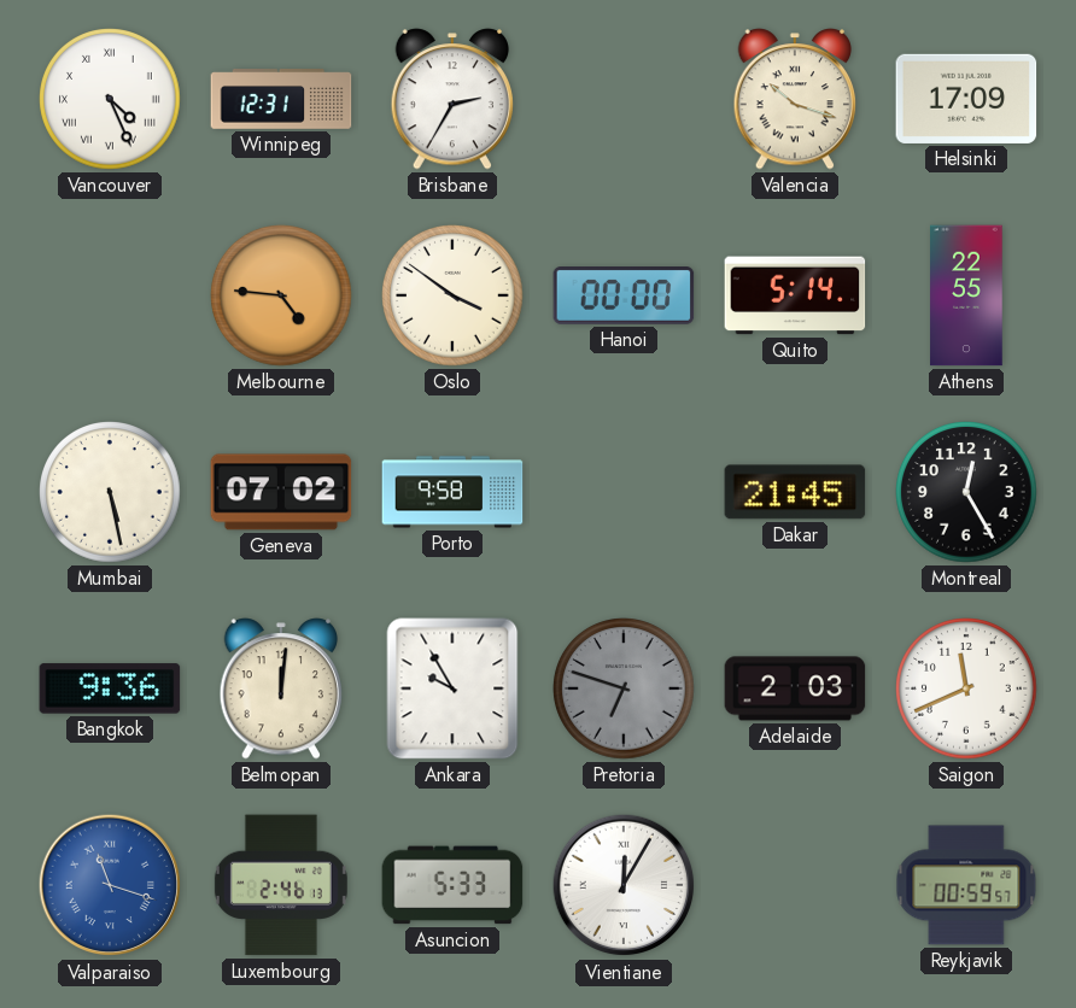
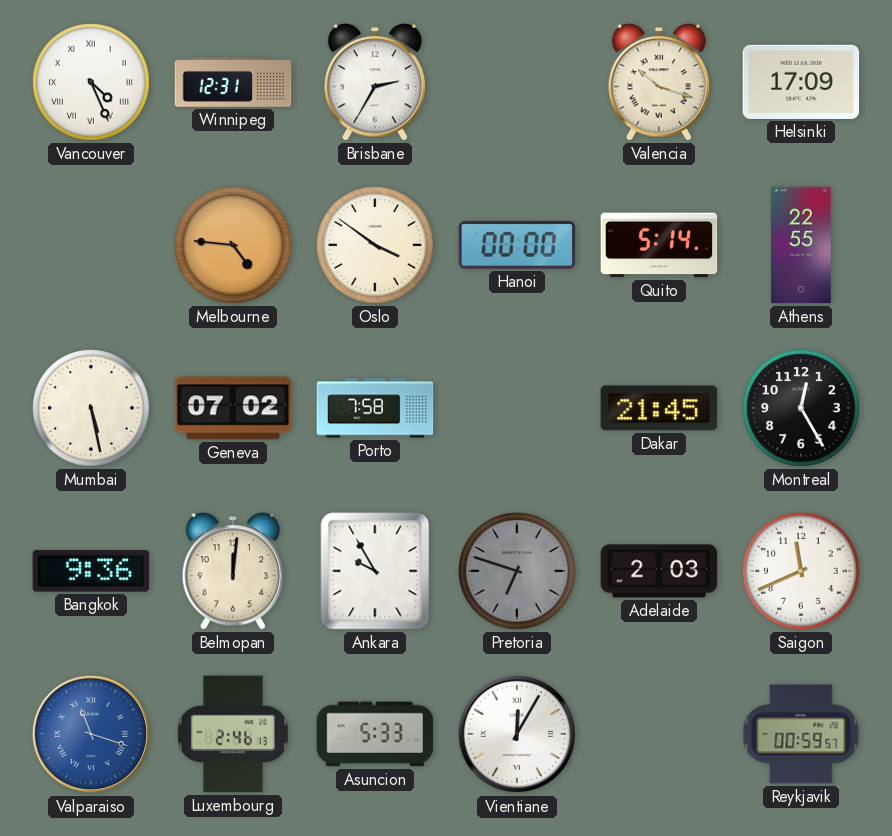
Porto: 9:58 -> 7:58
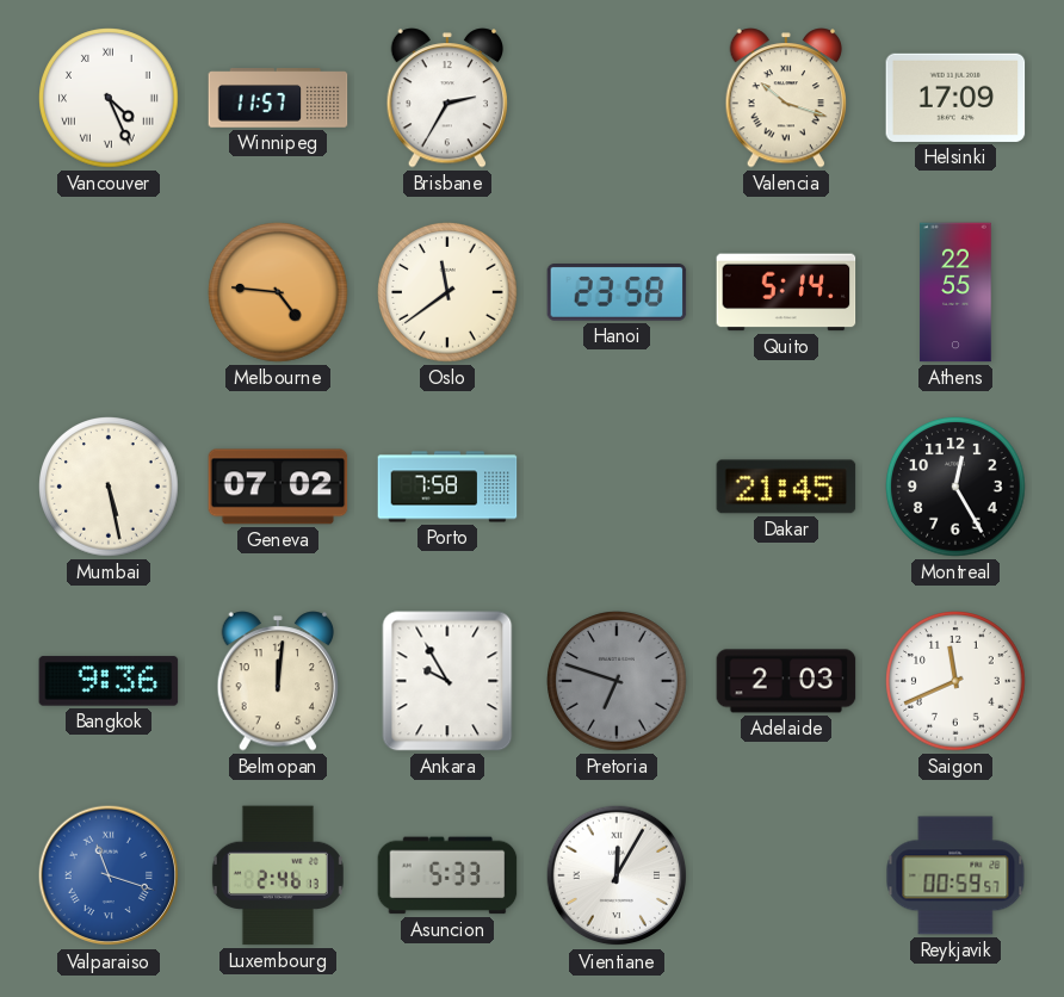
Winnipeg: 12:31 -> 11:57
Oslo: 3:51 -> 11:39
Hanoi: 00:00 -> 23:58
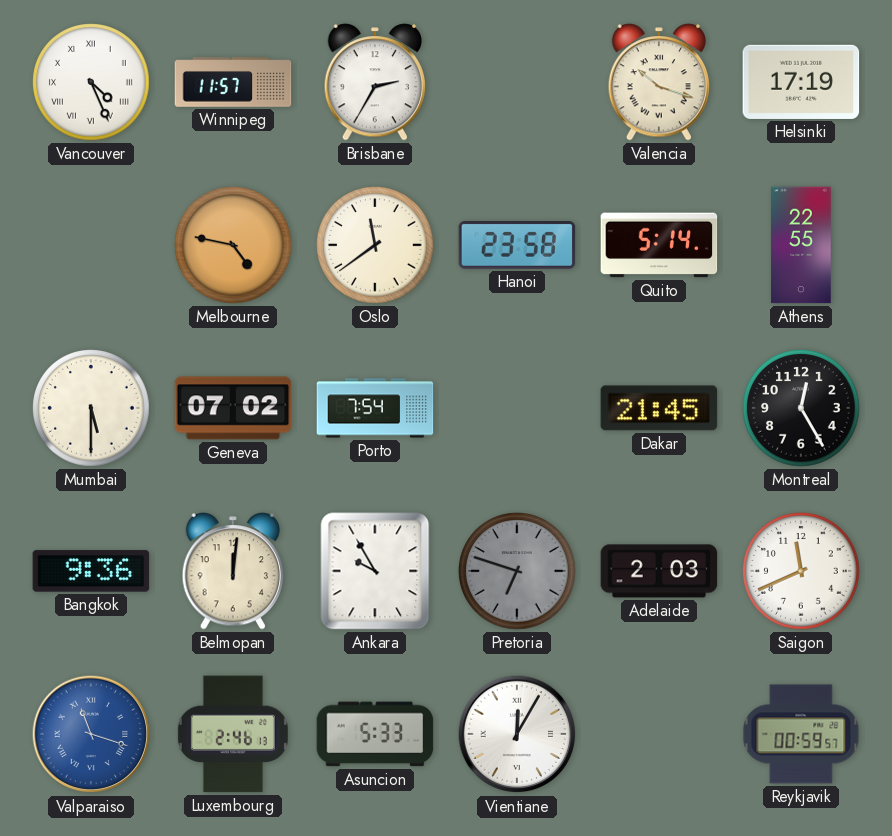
Helsinki: 17:09 -> 17:19
Melbourne: 4:46 -> 4:47
Mumbai: 5:28 -> 5:30
Porto: 7:58 -> 7:54
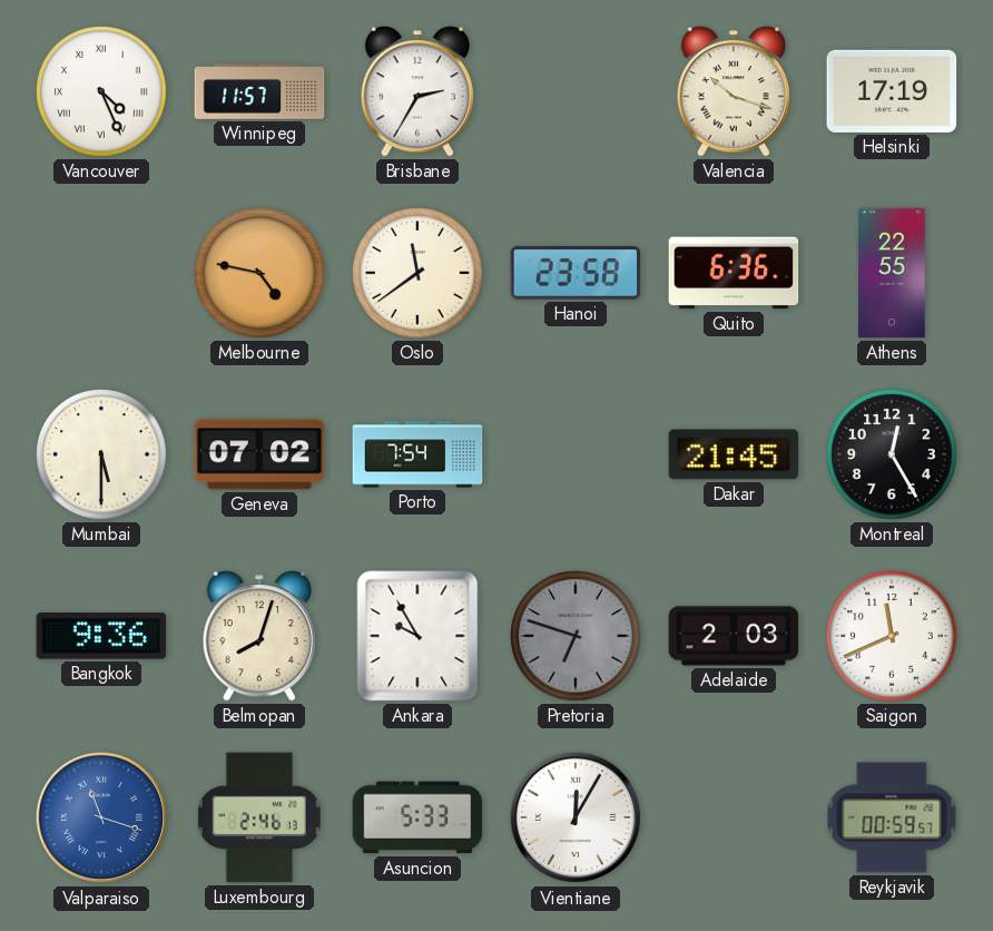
Quito: 5:14 -> 6:36
Belmopan: 12:01 -> 8:03
